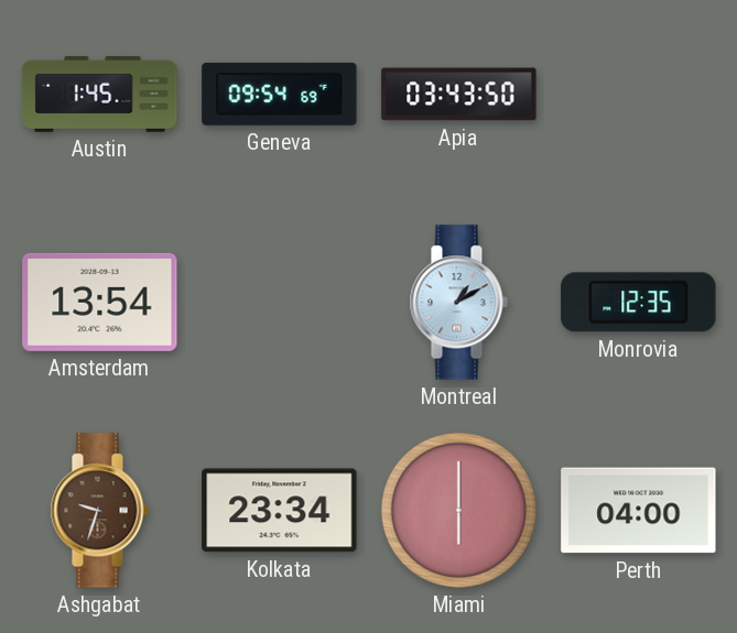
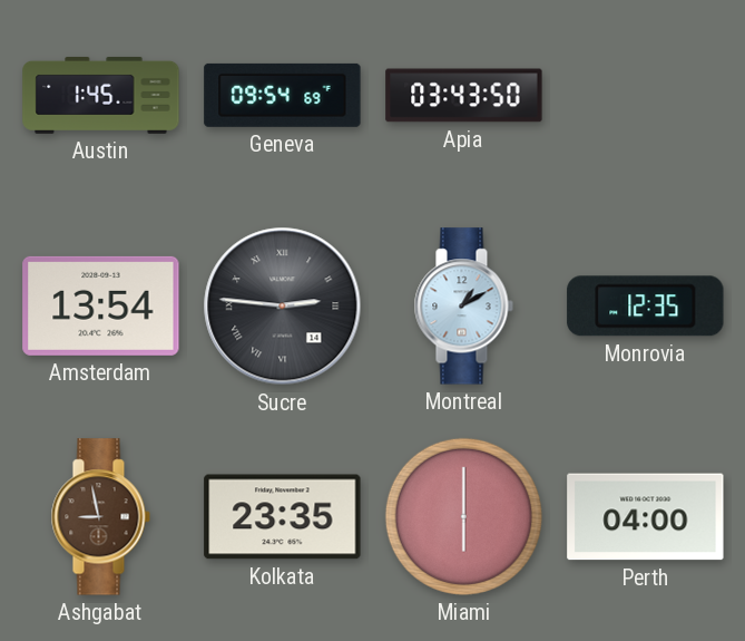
Sucre: none -> 2:46
Ashgabat: 9:33 -> 8:58
Kolkata: 23:34 -> 23:35
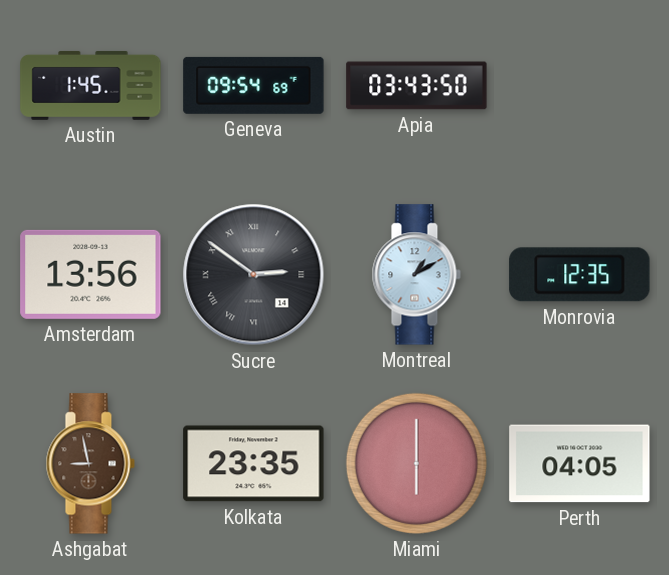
Amsterdam: 13:54 -> 13:56
Sucre: 2:46 -> 2:51
Perth: 04:00 -> 04:05
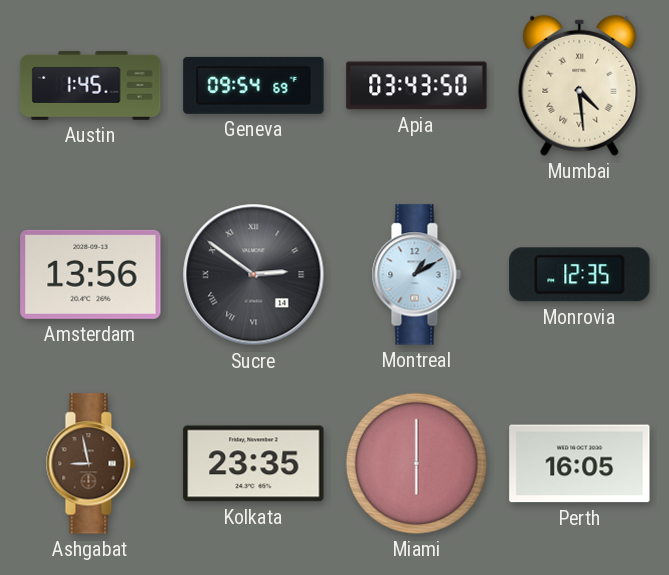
Mumbai: none -> 4:29
Perth: 04:05 -> 16:05
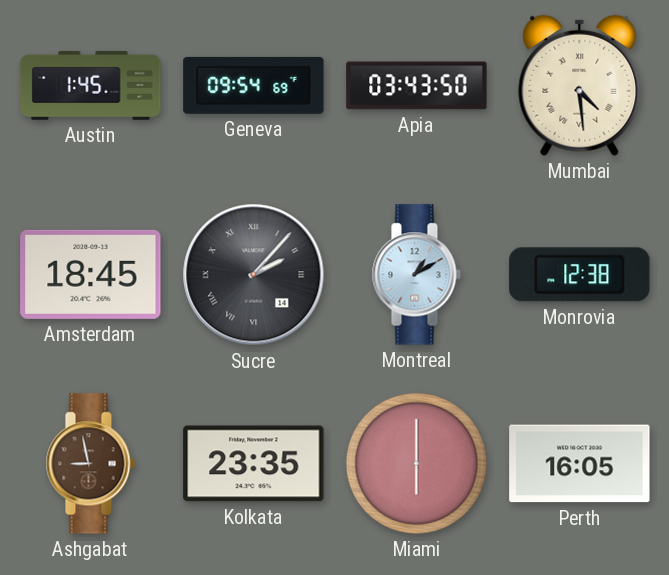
Amsterdam: 13:56 -> 18:45
Sucre: 2:51 -> 2:07
Monrovia: 12:35 -> 12:38
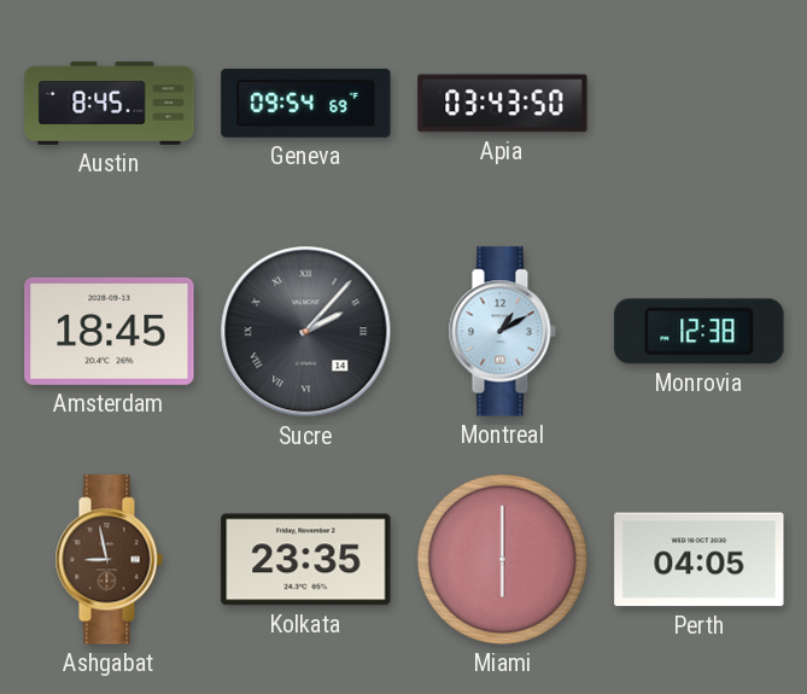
Austin: 1:45 -> 8:45
Mumbai: 4:29 -> none
Perth: 16:05 -> 04:05
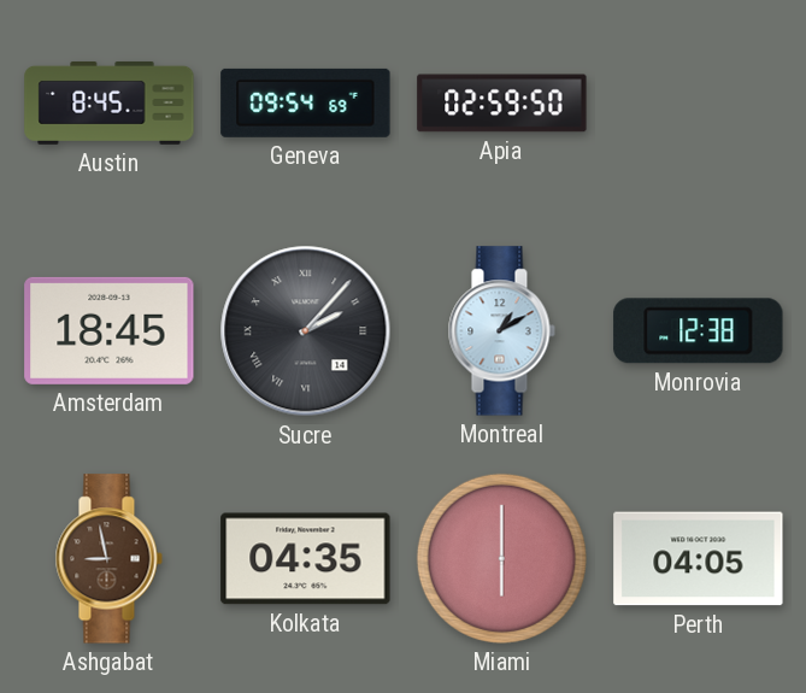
Apia: 03:43 -> 02:59
Kolkata: 23:35 -> 04:35
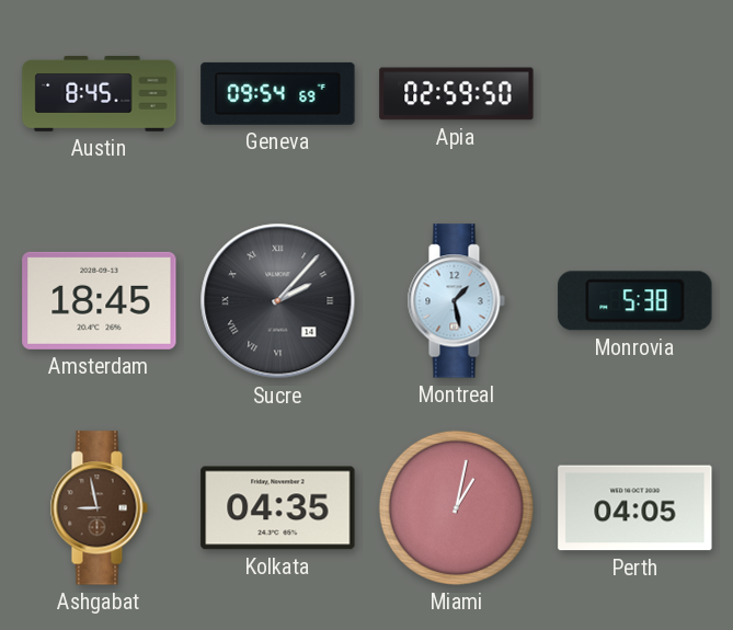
Montreal: 1:10 -> 1:28
Monrovia: 12:38 -> 5:38
Miami: 6:00 -> 1:02
